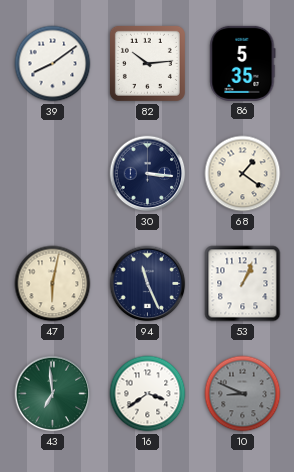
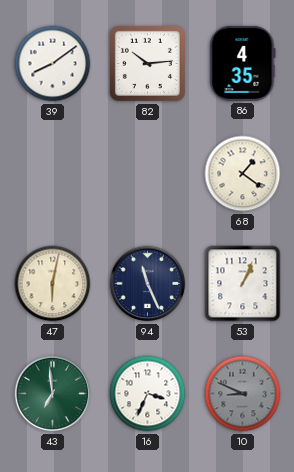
86: 5:35 -> 4:35
30: 3:16 -> none
16: 3:39 -> 3:34
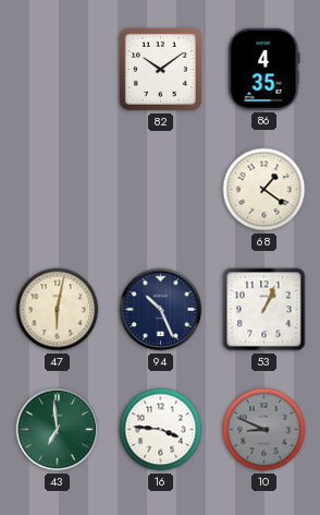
39: 8:09 -> none
82: 10:14 -> 10:09
94: 11:26 -> 10:26
16: 3:34 -> 3:46
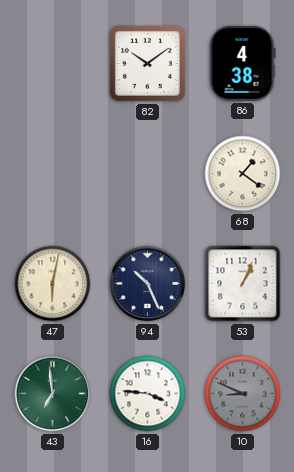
86: 4:35 -> 4:38
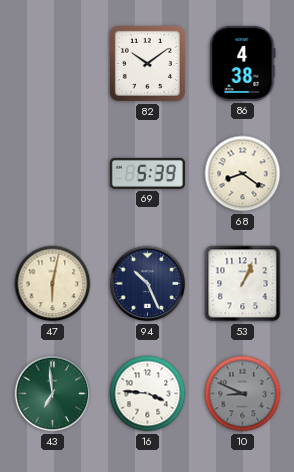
69: none -> 5:39
68: 1:21 -> 8:21
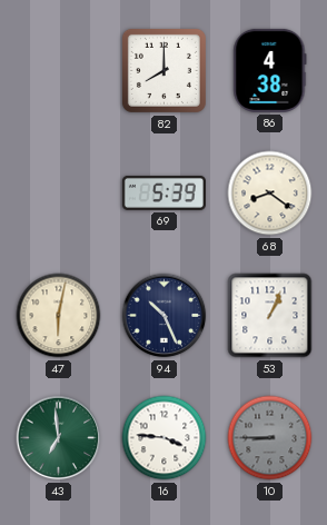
82: 10:09 -> 8:00
10: 8:49 -> 8:45
